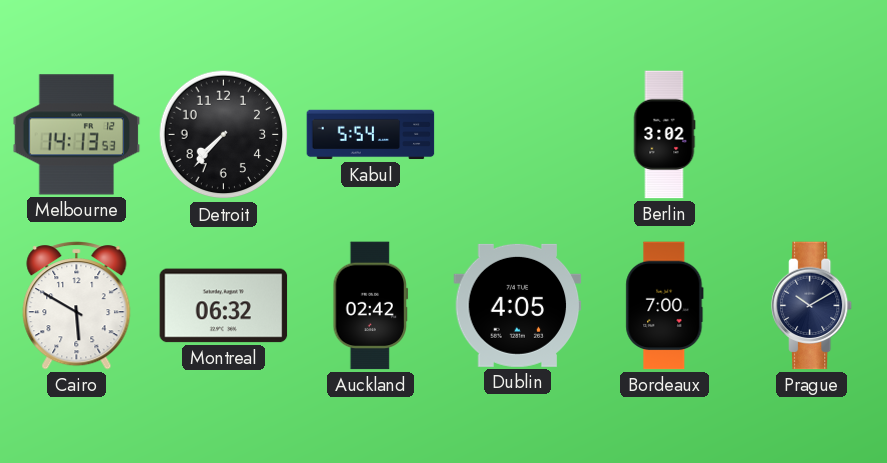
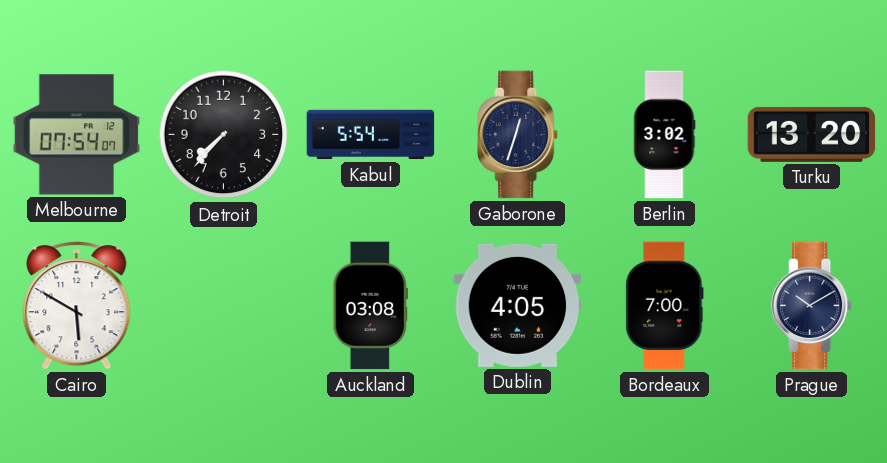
Melbourne: 14:13 -> 07:54
Gaborone: none -> 12:33
Turku: none -> 13:20
Montreal: 06:32 -> none
Auckland: 02:42 -> 03:08
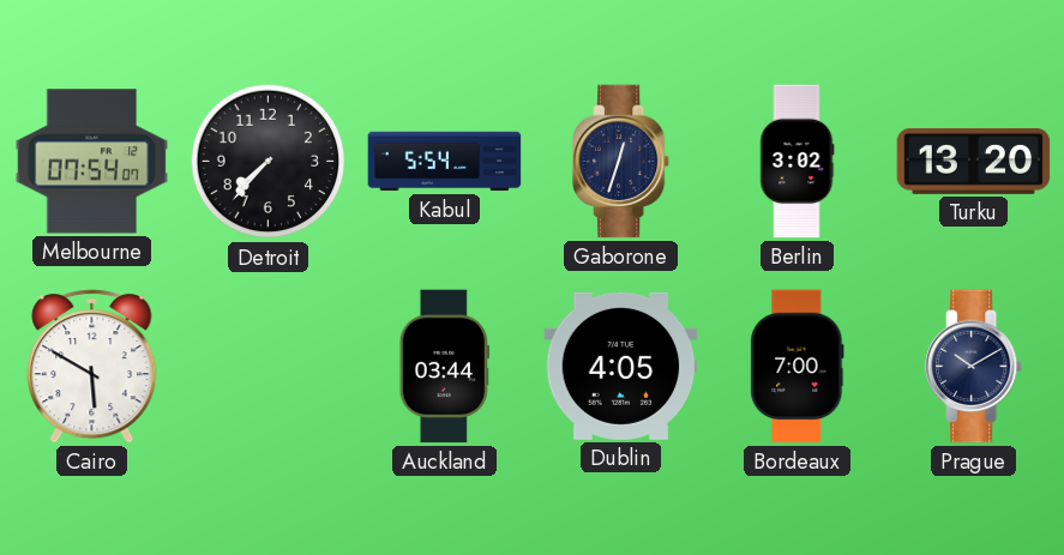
Auckland: 03:08 -> 03:44
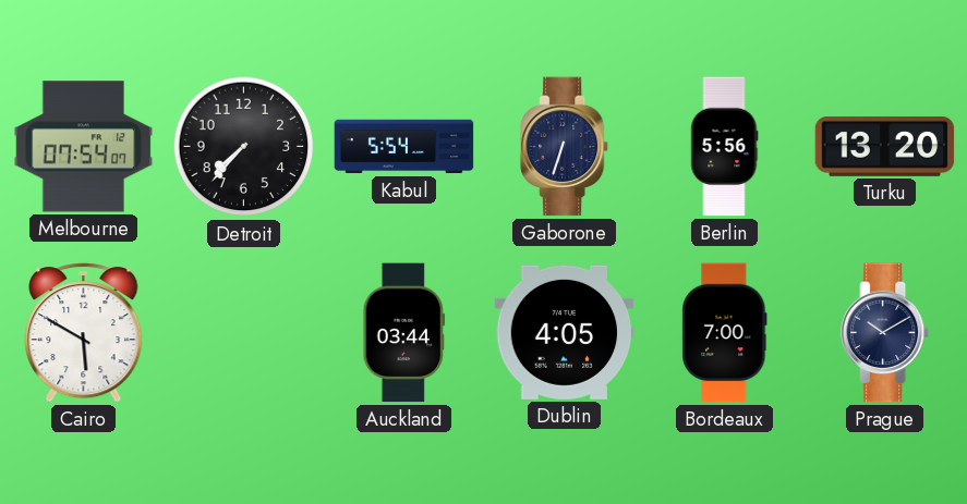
Gaborone: 12:33 -> 6:33
Berlin: 3:02 -> 5:56
